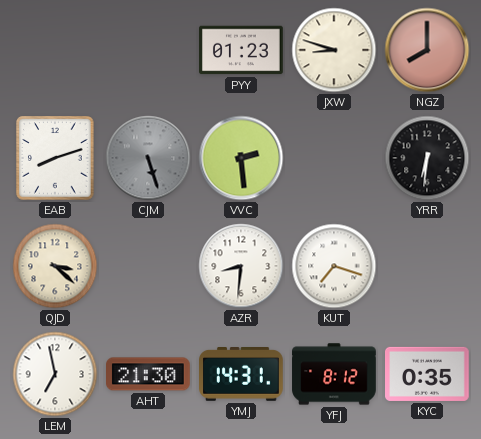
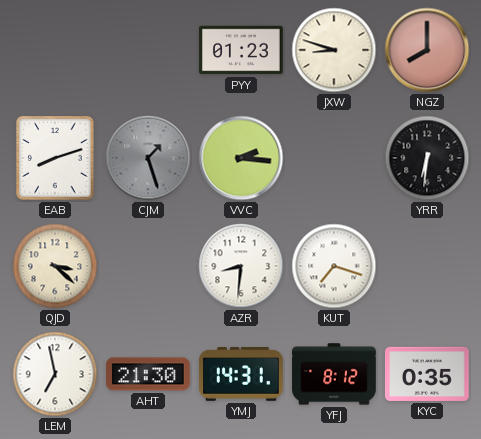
CJM: 5:27 -> 1:27
VVC: 2:29 -> 2:16
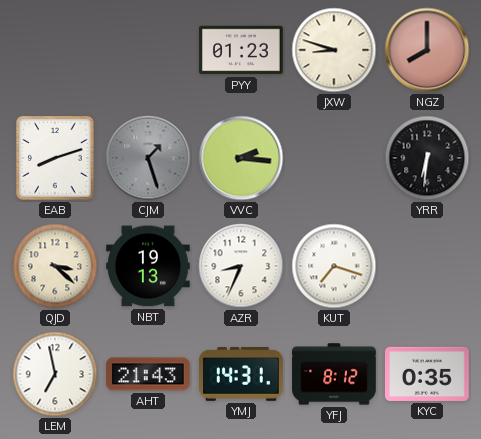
NBT: none -> 19:13
AZR: 8:31 -> 8:34
AHT: 21:30 -> 21:43
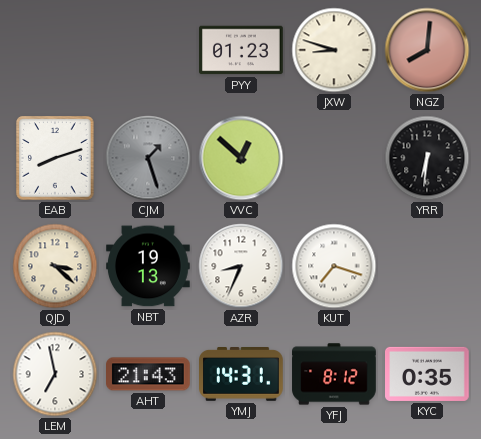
NGZ: 8:00 -> 8:01
VVC: 2:16 -> 12:52
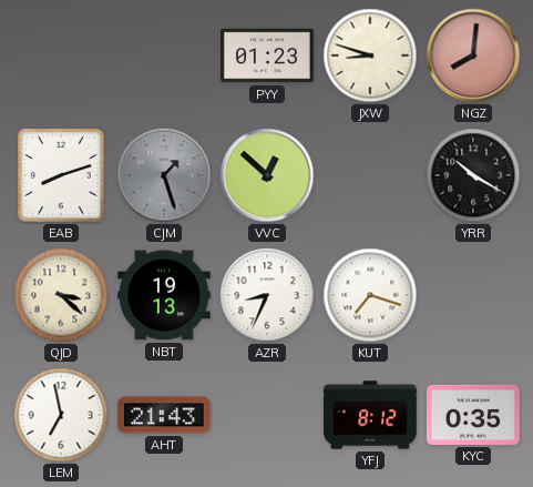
YRR: 6:31 -> 10:20
YMJ: 14:31 -> none
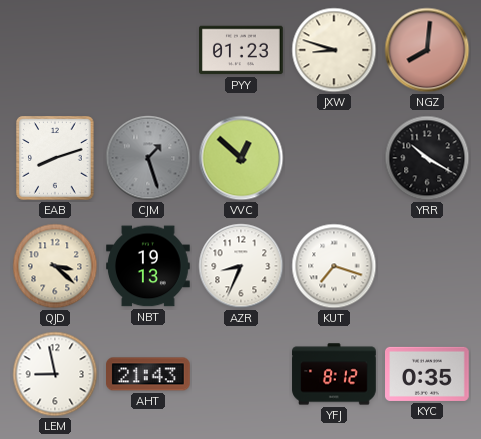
LEM: 6:58 -> 8:58
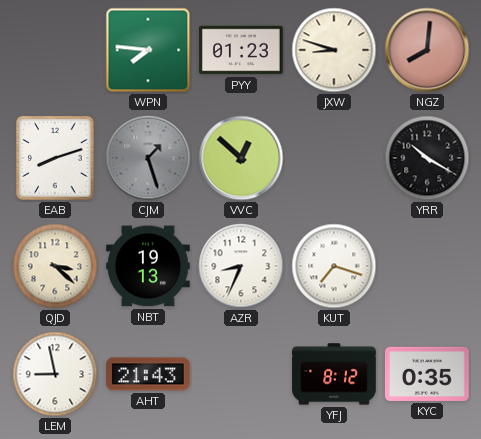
WPN: none -> 7:46
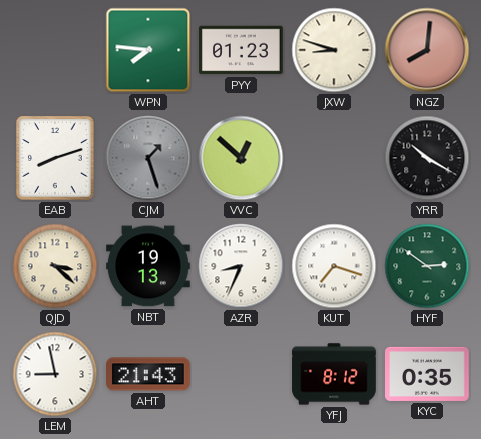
HYF: none -> 2:51
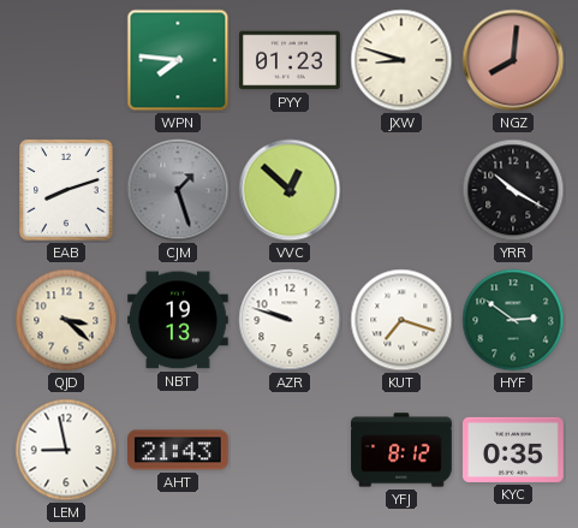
AZR: 8:34 -> 9:48
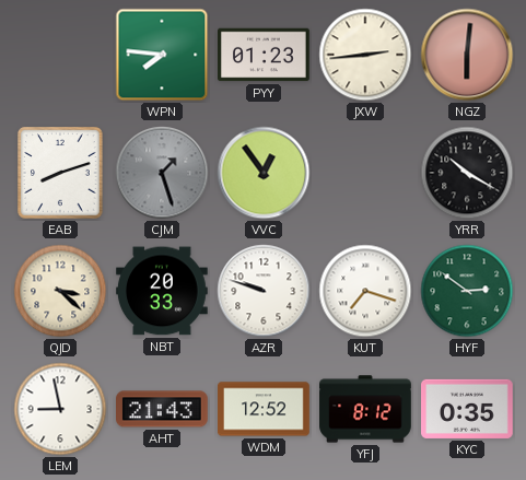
JXW: 8:48 -> 2:44
NGZ: 8:01 -> 6:01
VVC: 12:52 -> 12:54
NBT: 19:13 -> 20:33
WDM: none -> 12:52
